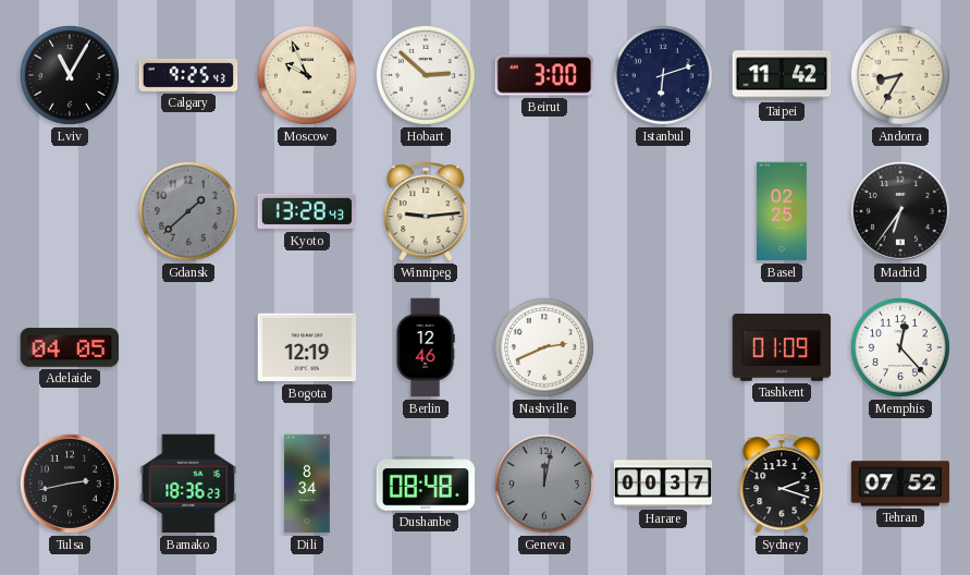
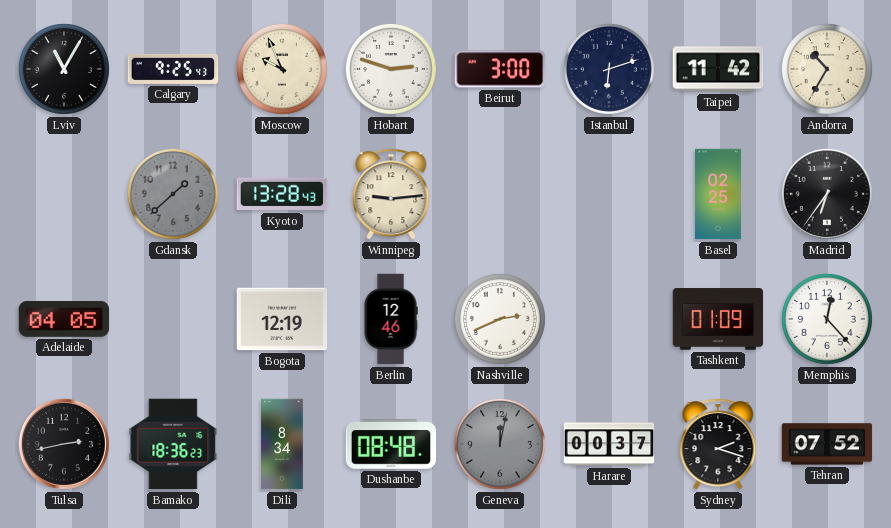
Hobart: 2:52 -> 2:48
Andorra: 8:35 -> 10:35
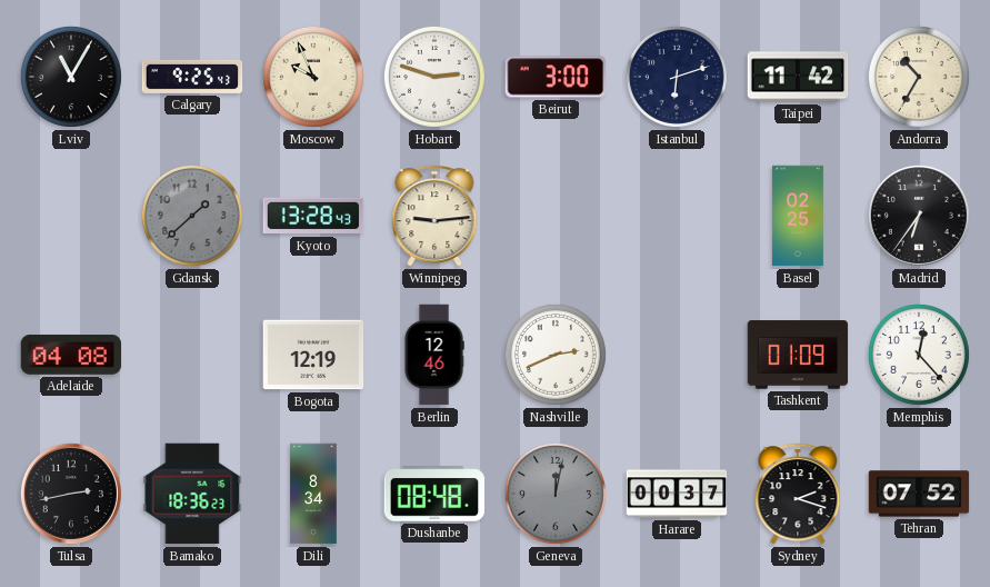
Adelaide: 04:05 -> 04:08
